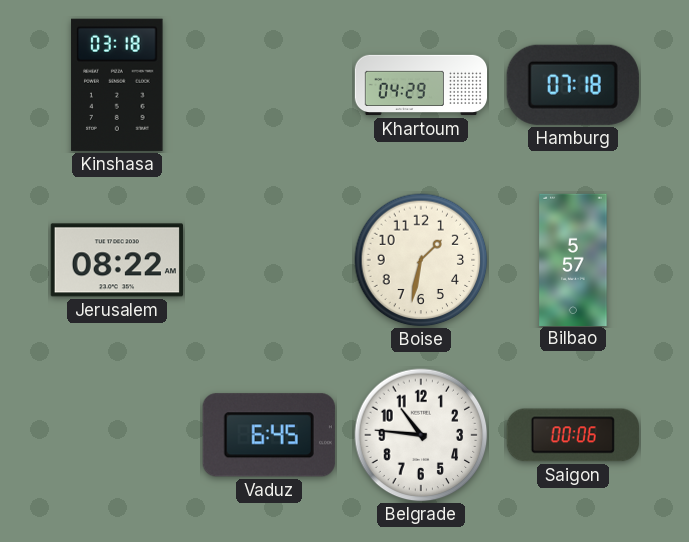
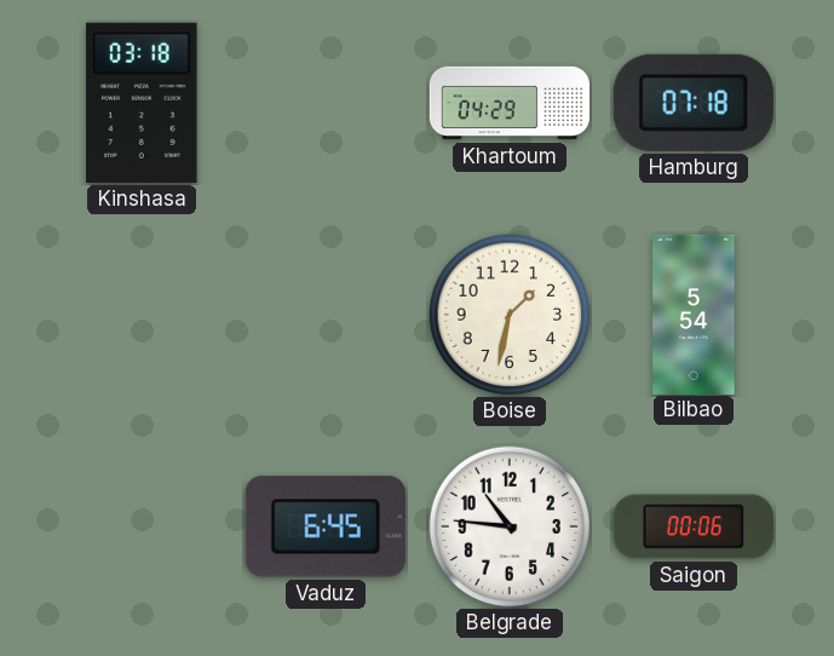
Jerusalem: 08:22 -> none
Bilbao: 5:57 -> 5:54
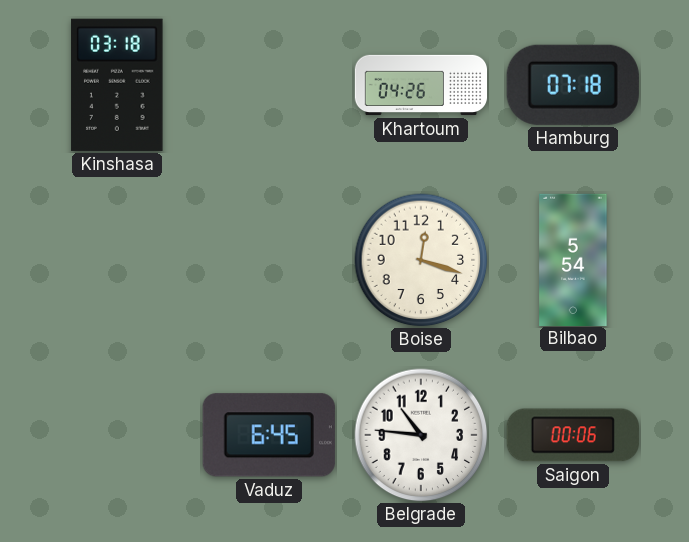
Khartoum: 04:29 -> 04:26
Boise: 1:32 -> 12:18
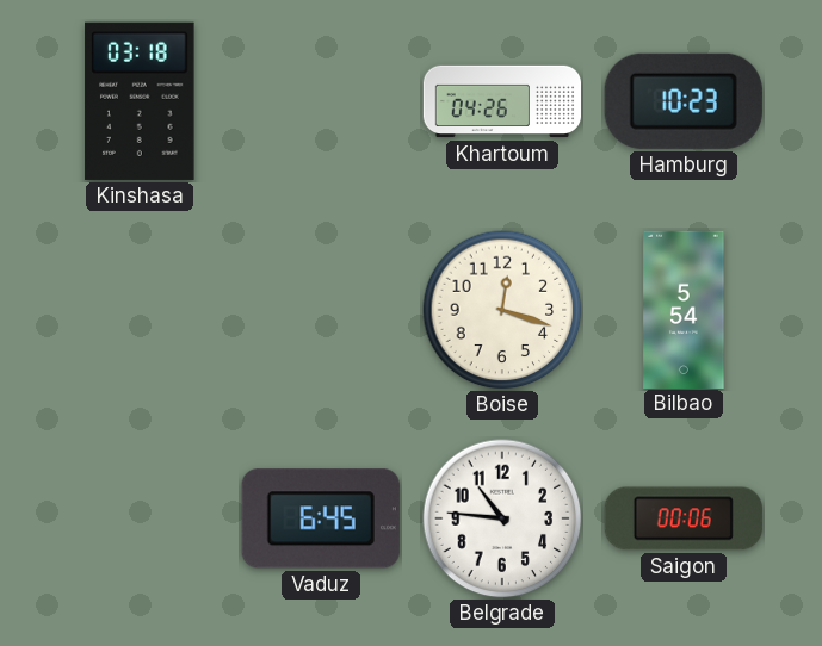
Hamburg: 07:18 -> 10:23
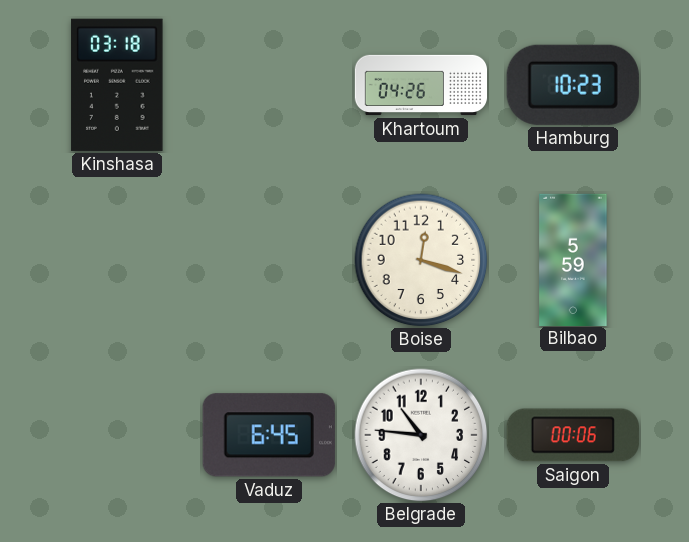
Bilbao: 5:54 -> 5:59
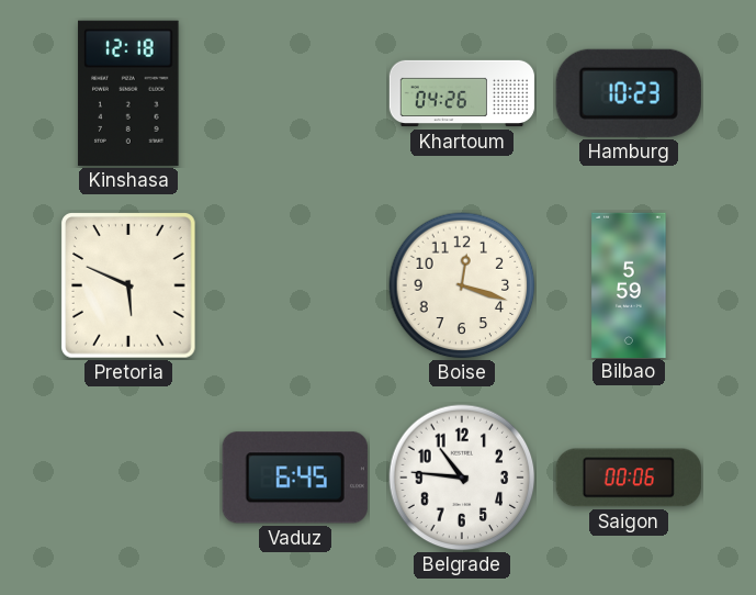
Kinshasa: 03:18 -> 12:18
Pretoria: none -> 5:49
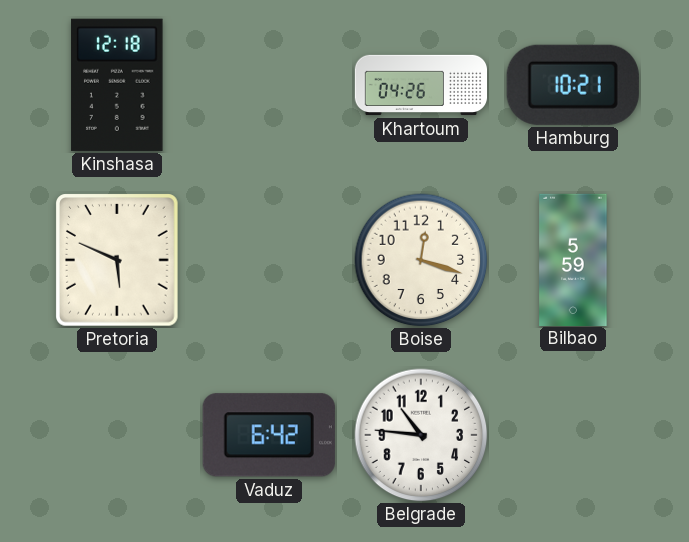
Hamburg: 10:23 -> 10:21
Vaduz: 6:45 -> 6:42
Saigon: 00:06 -> none
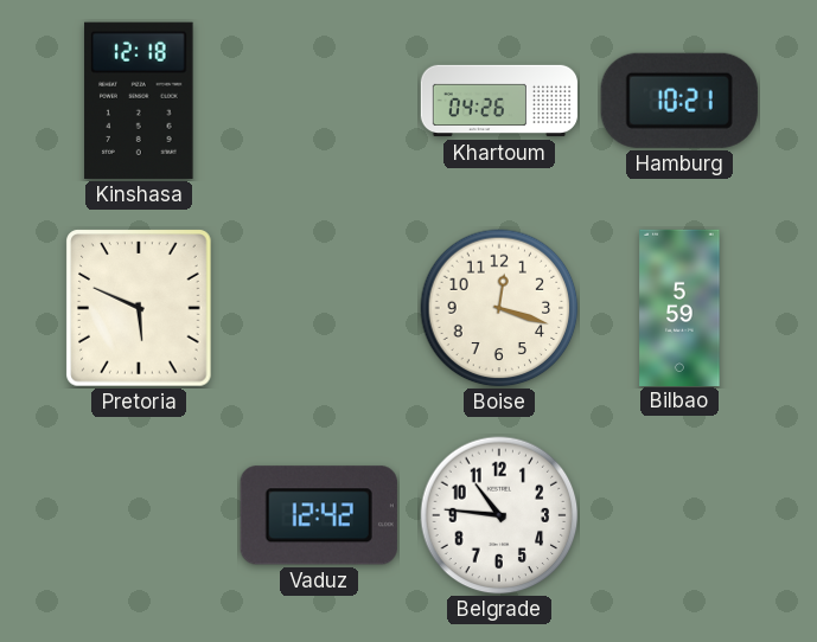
Vaduz: 6:42 -> 12:42
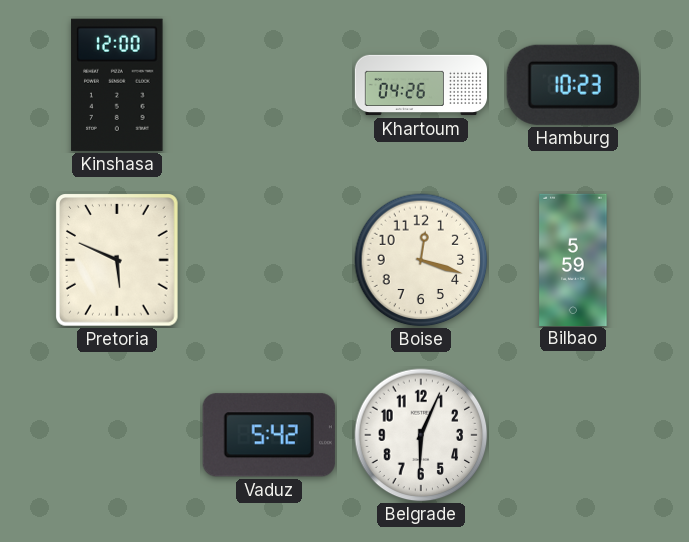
Kinshasa: 12:18 -> 12:00
Hamburg: 10:21 -> 10:23
Vaduz: 12:42 -> 5:42
Belgrade: 10:46 -> 6:04
